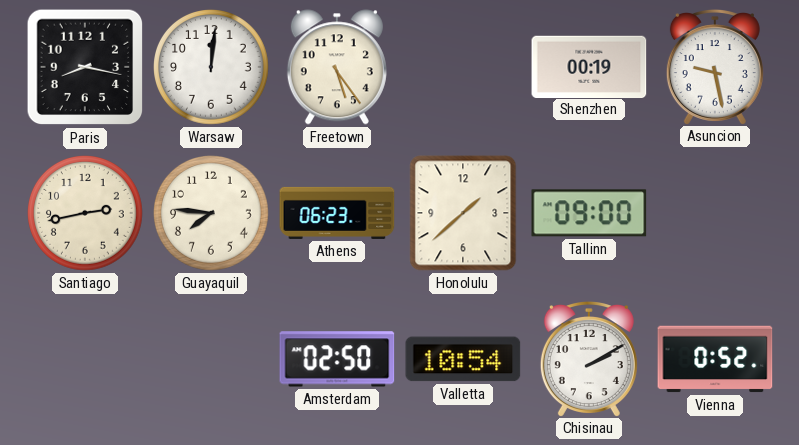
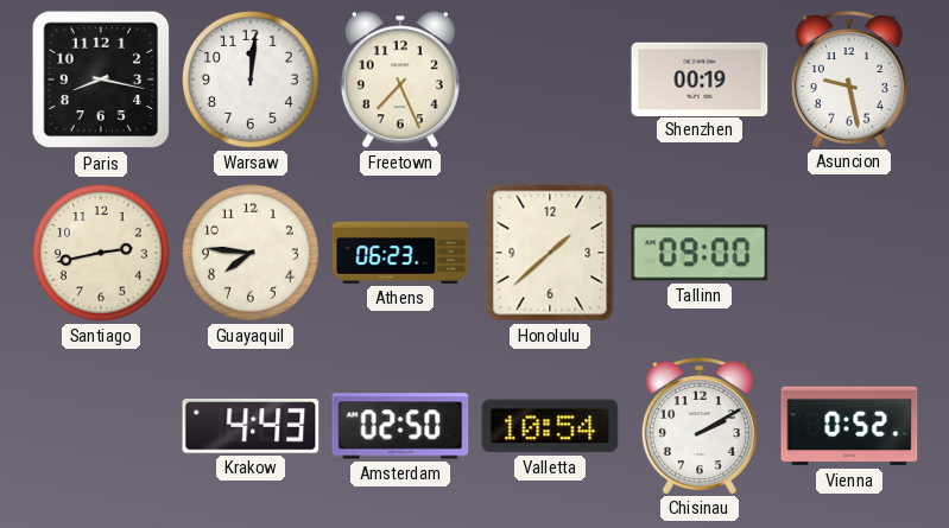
Freetown: 5:24 -> 7:26
Krakow: none -> 4:43
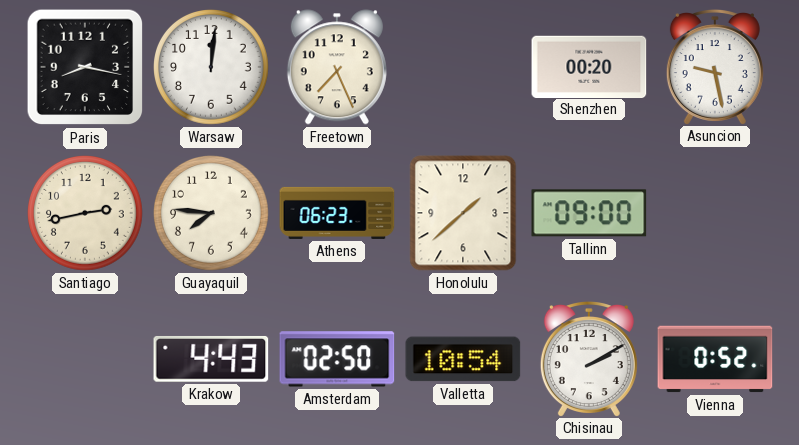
Shenzhen: 00:19 -> 00:20
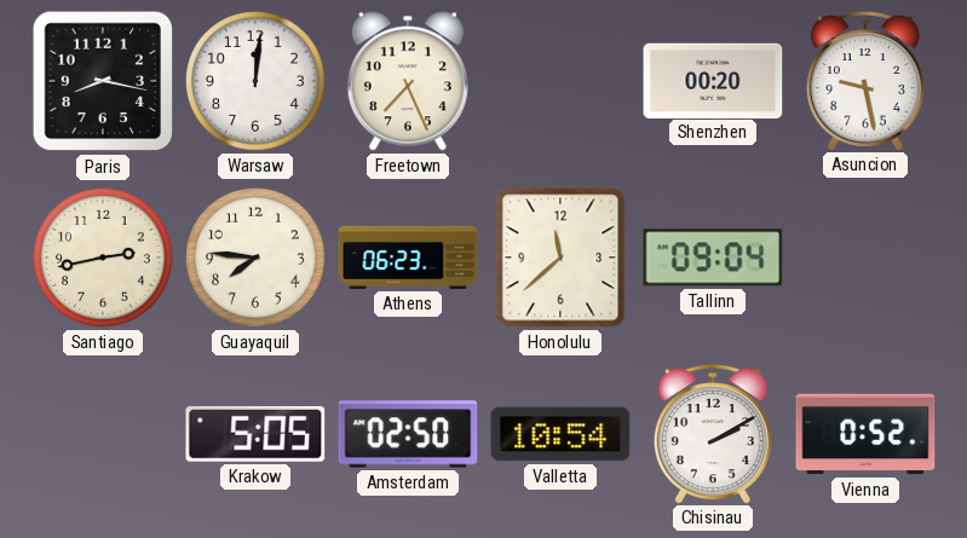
Honolulu: 1:38 -> 11:38
Tallinn: 09:00 -> 09:04
Krakow: 4:43 -> 5:05
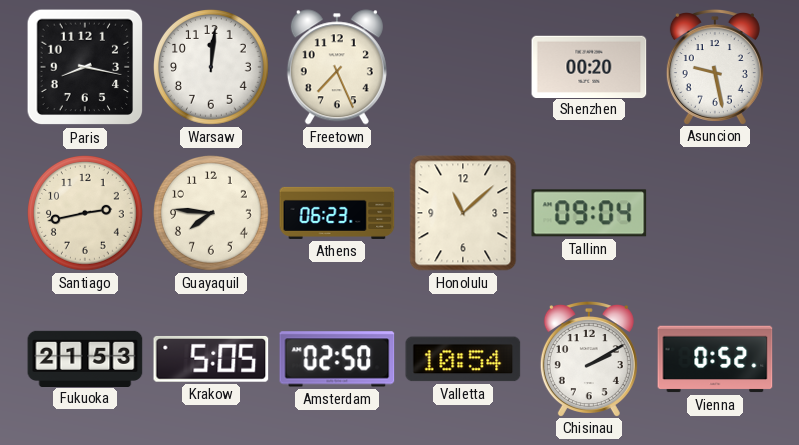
Honolulu: 11:38 -> 11:08
Fukuoka: none -> 21:53
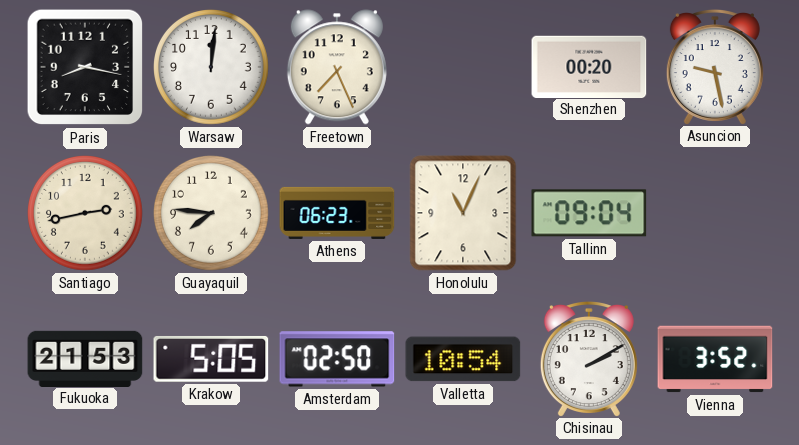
Honolulu: 11:08 -> 11:04
Vienna: 0:52 -> 3:52
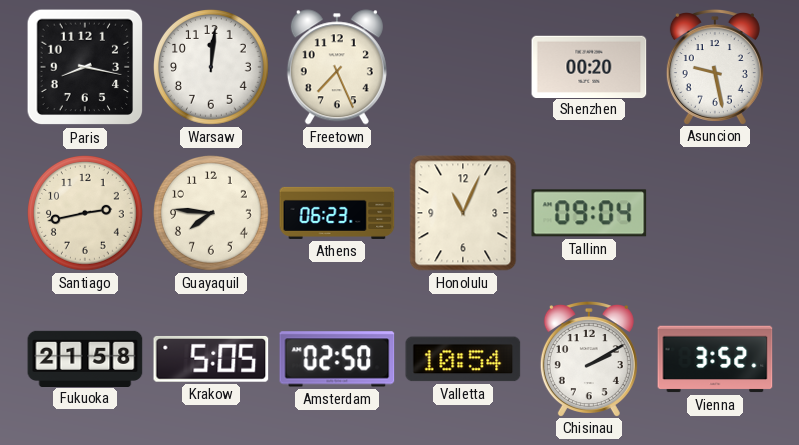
Fukuoka: 21:53 -> 21:58
